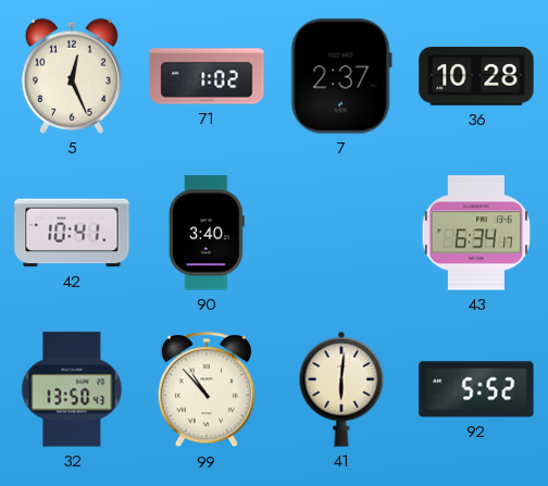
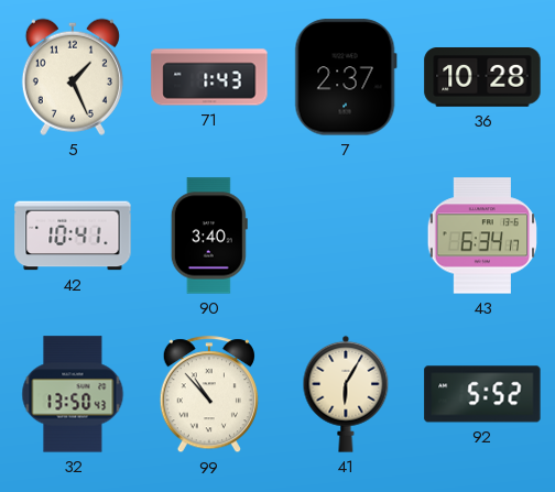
5: 12:26 -> 1:26
71: 1:02 -> 1:43
41: 6:01 -> 6:05
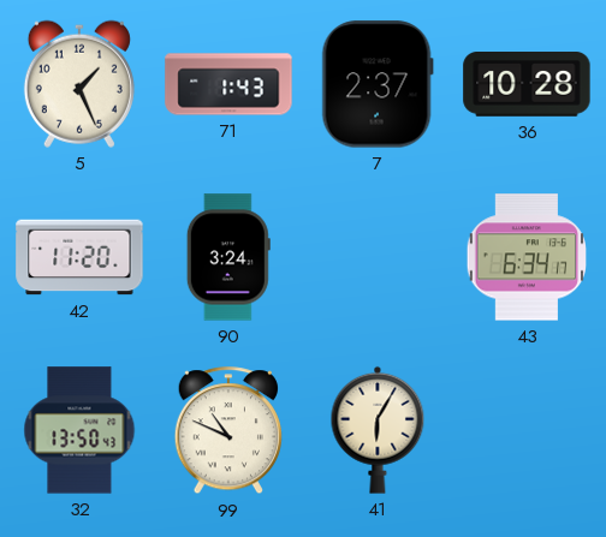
42: 10:41 -> 11:20
90: 3:40 -> 3:24
99: 10:53 -> 10:49
92: 5:52 -> none
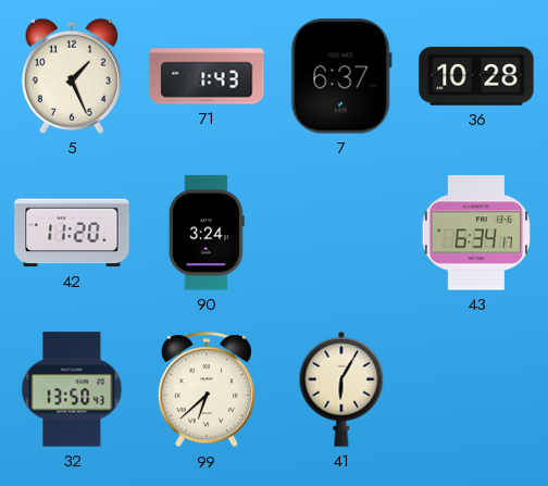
7: 2:37 -> 6:37
99: 10:49 -> 6:38
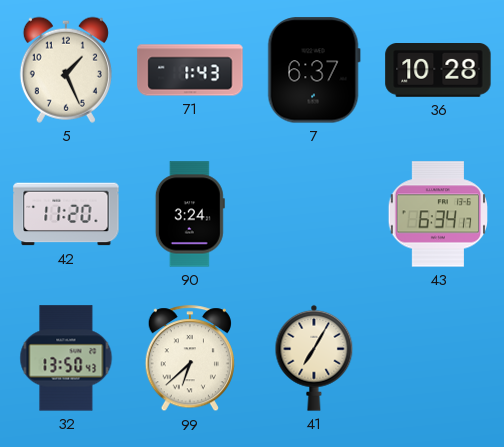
41: 6:05 -> 7:05
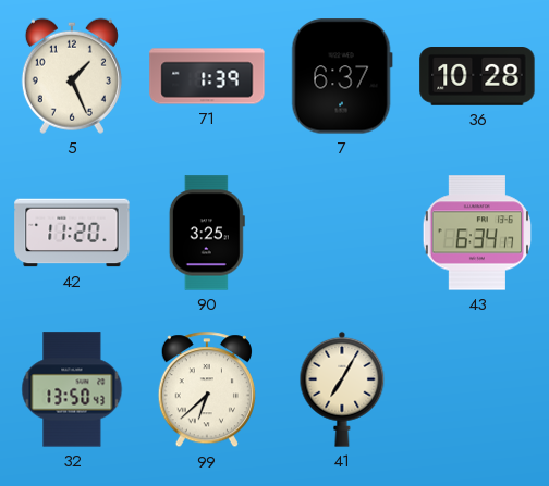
71: 1:43 -> 1:39
90: 3:24 -> 3:25
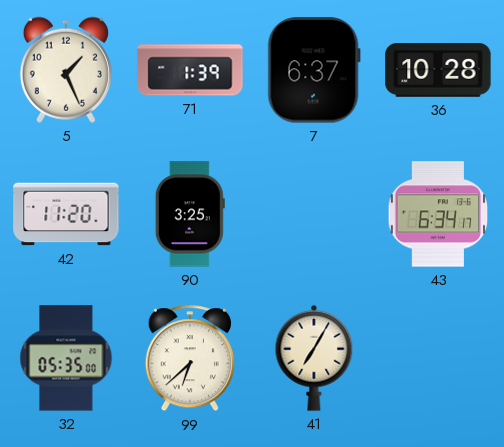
32: 13:50 -> 05:35
